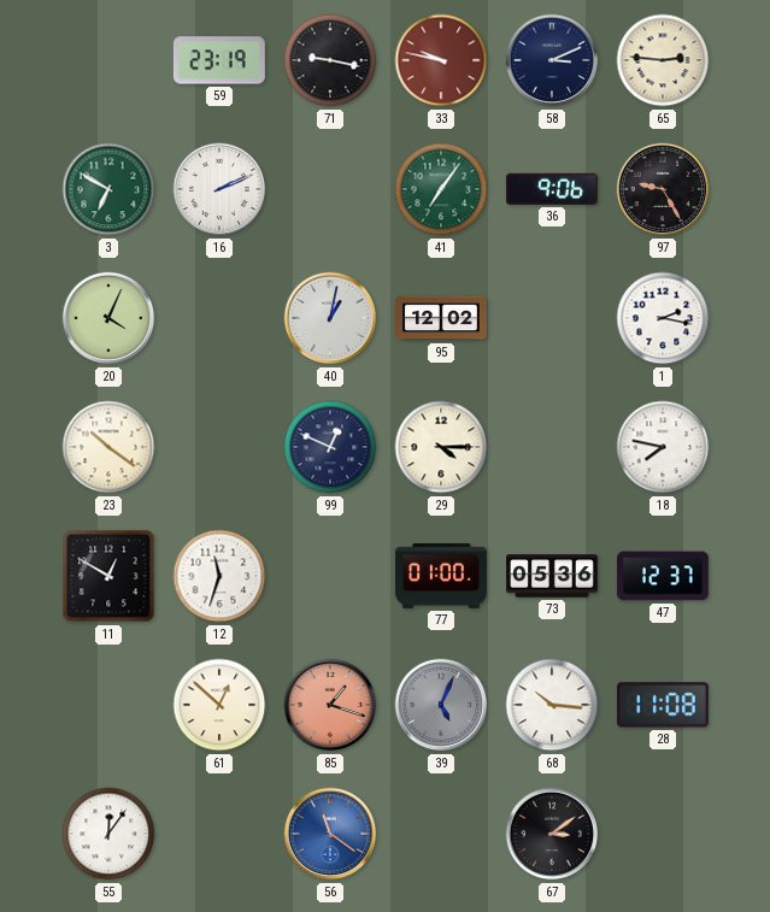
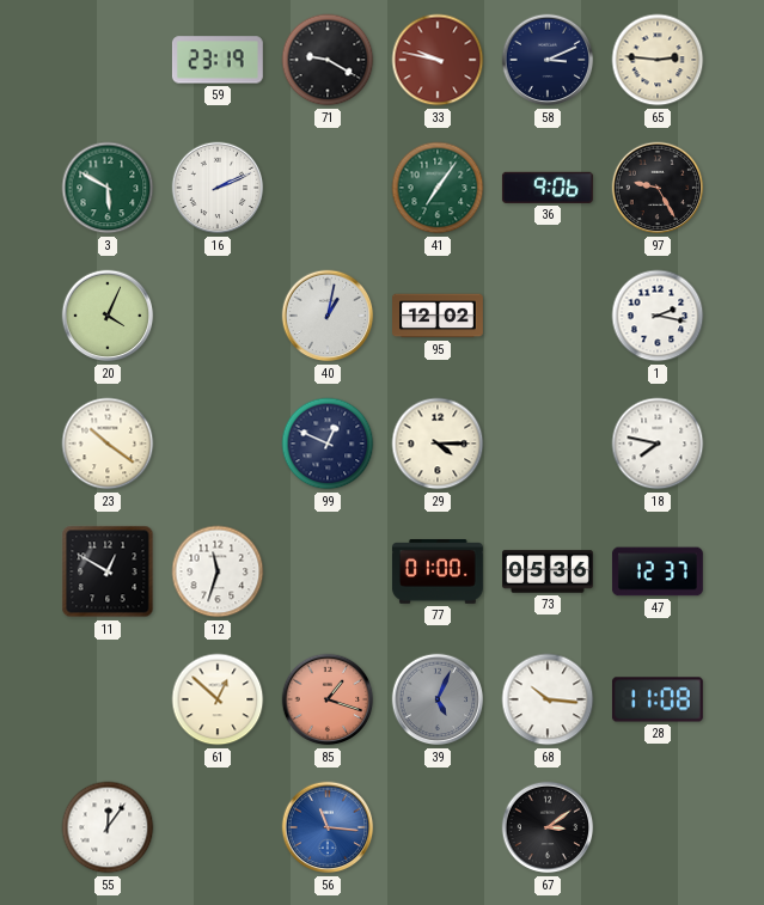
71: 9:17 -> 9:20
3: 6:50 -> 5:50
56: 11:21 -> 11:16
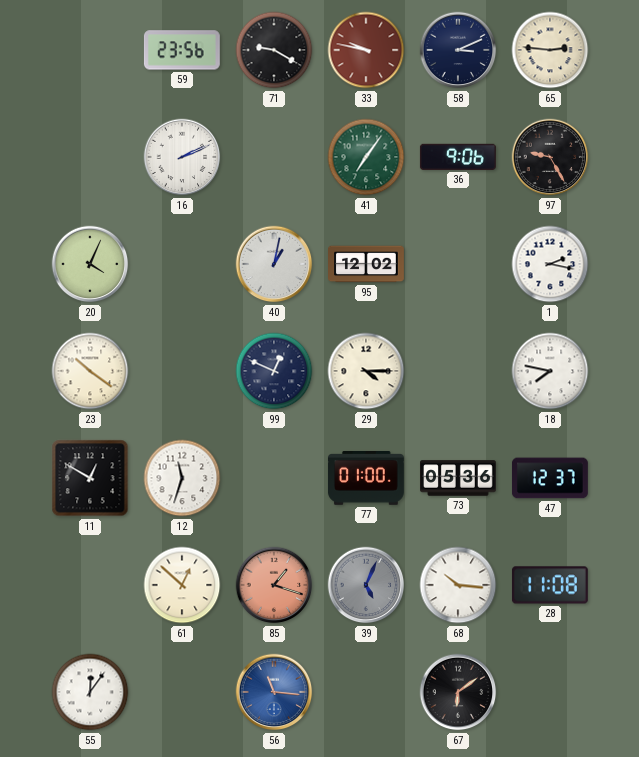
59: 23:19 -> 23:56
3: 5:50 -> none
67: 3:09 -> 6:09
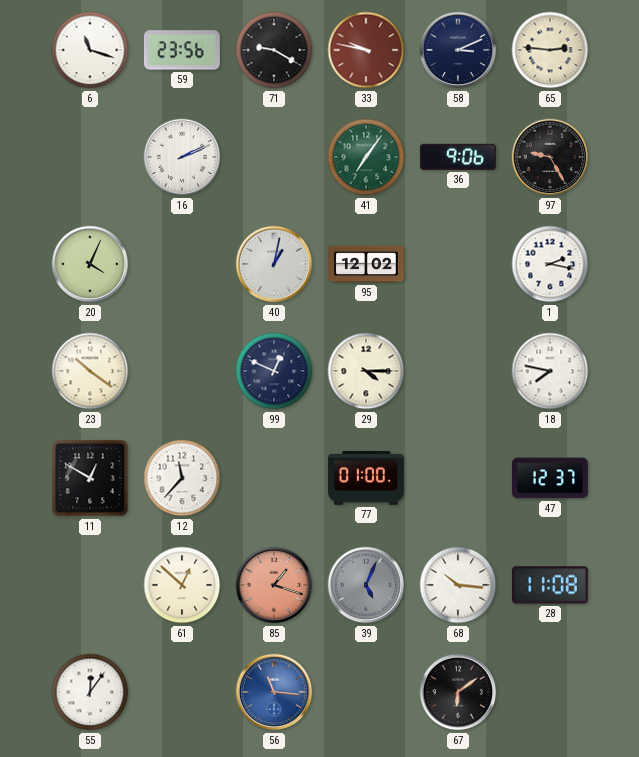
6: none -> 11:18
12: 11:33 -> 11:37
73: 05:36 -> none
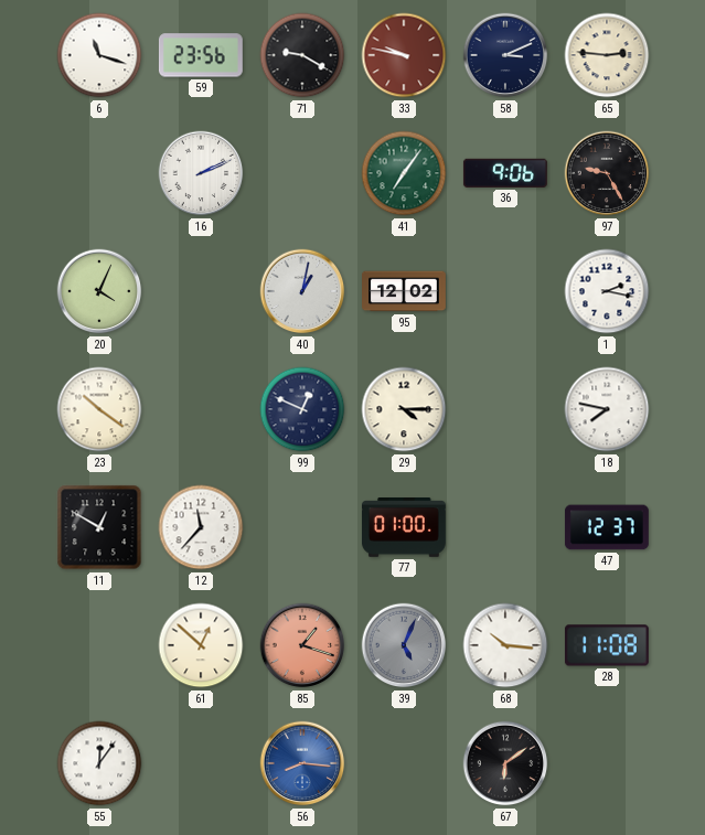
56: 11:16 -> 8:16
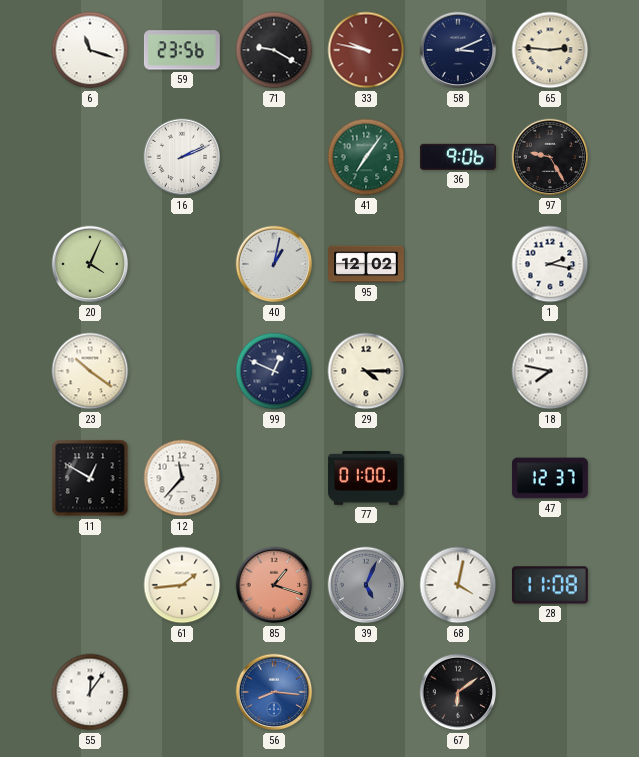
61: 12:52 -> 1:44
68: 10:16 -> 4:02
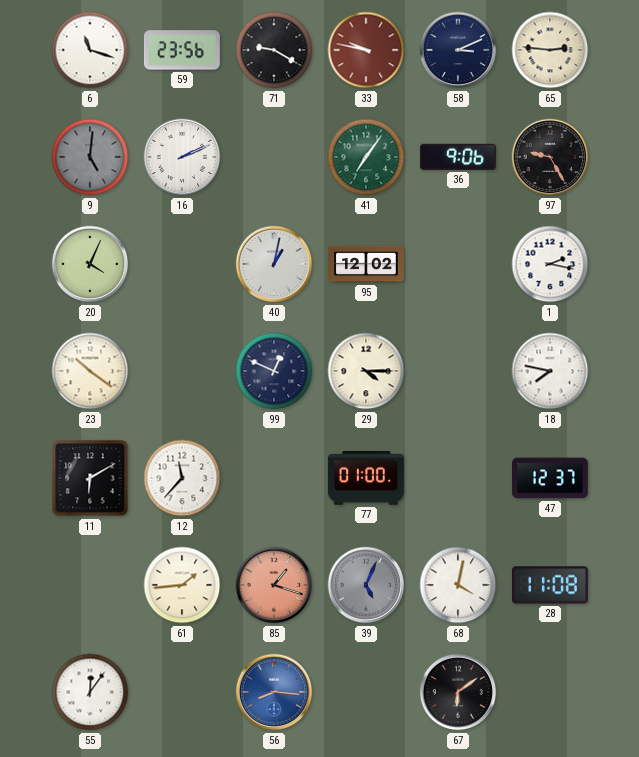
9: none -> 5:01
11: 12:50 -> 6:10
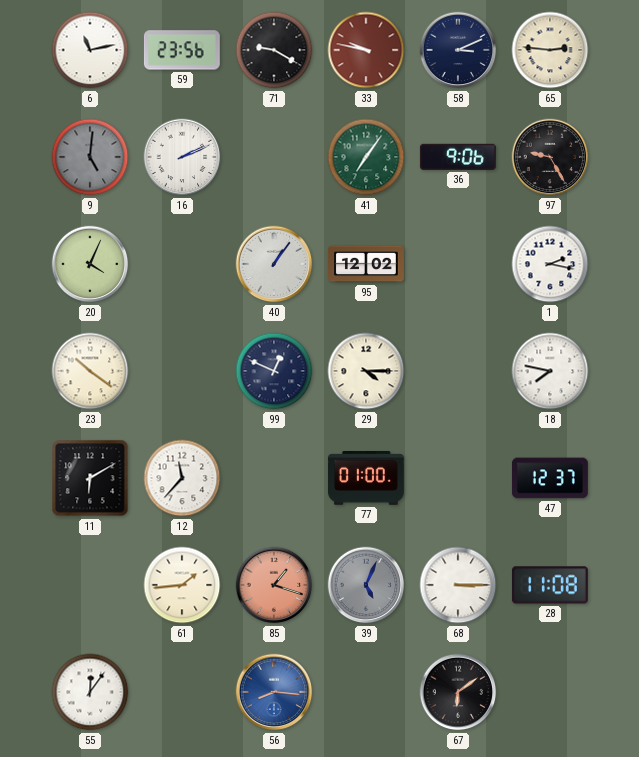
6: 11:18 -> 11:13
40: 1:02 -> 1:06
68: 4:02 -> 3:15
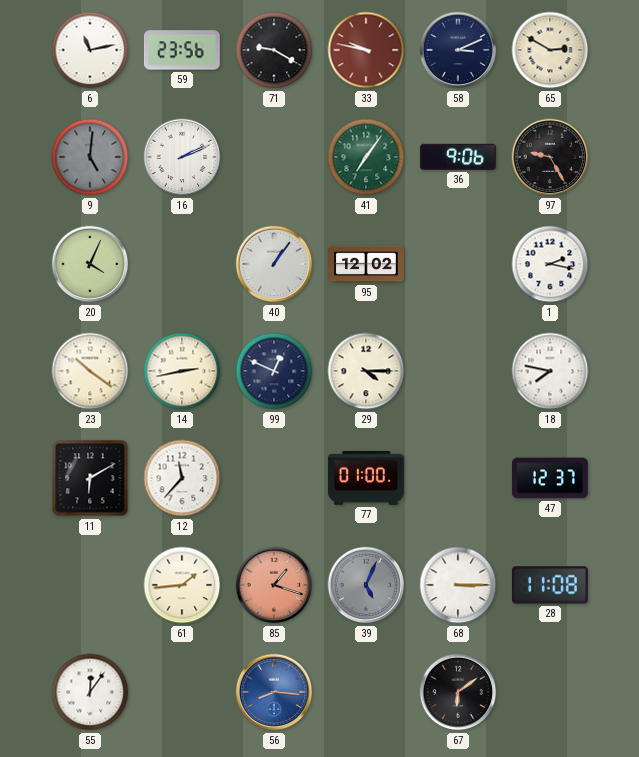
65: 2:46 -> 2:50
14: none -> 2:43
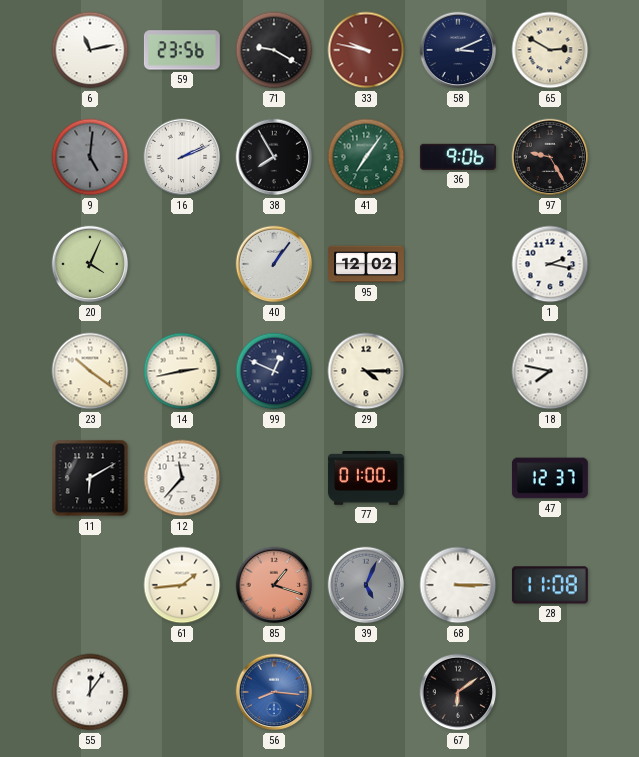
38: none -> 7:55
